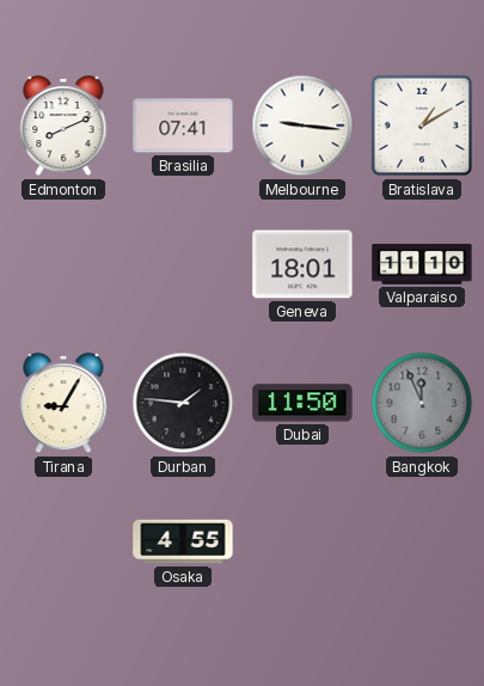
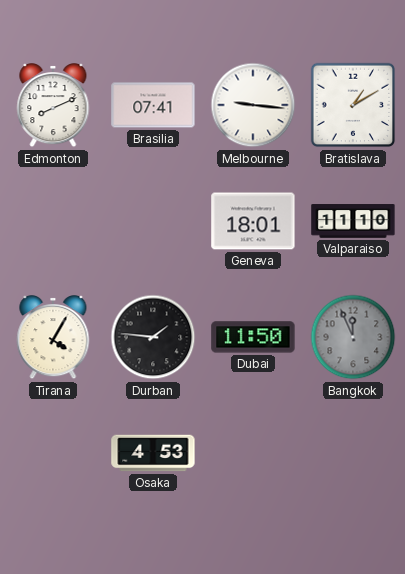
Tirana: 9:05 -> 4:05
Osaka: 4:55 -> 4:53
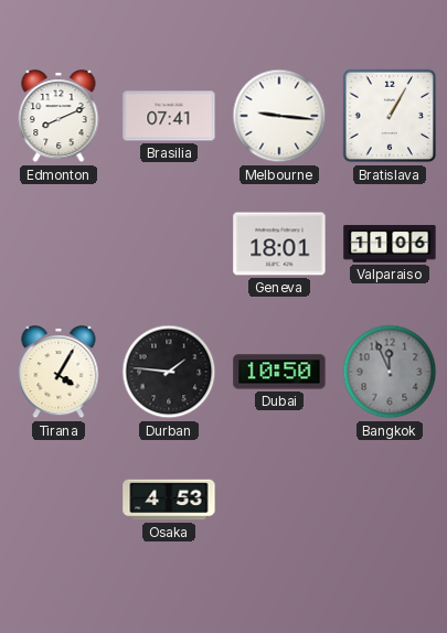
Bratislava: 1:10 -> 1:05
Valparaiso: 11:10 -> 11:06
Dubai: 11:50 -> 10:50
